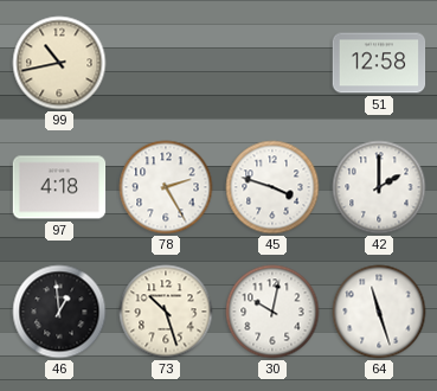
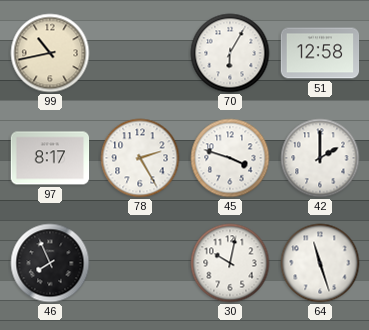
70: none -> 6:05
97: 4:18 -> 8:17
46: 12:59 -> 7:56
73: 10:27 -> none
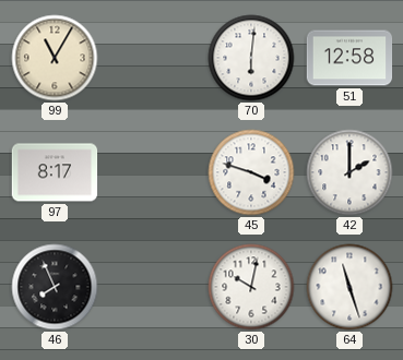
99: 10:43 -> 11:05
70: 6:05 -> 6:01
78: 2:25 -> none
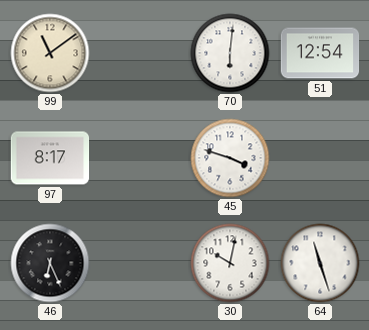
99: 11:05 -> 11:09
51: 12:58 -> 12:54
42: 2:00 -> none
46: 7:56 -> 6:26
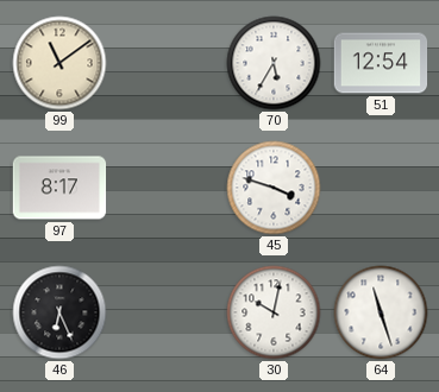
70: 6:01 -> 5:35
